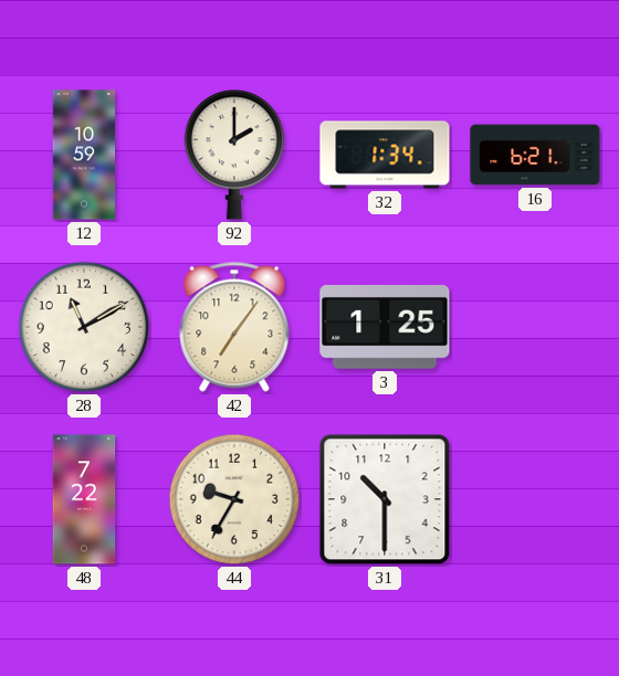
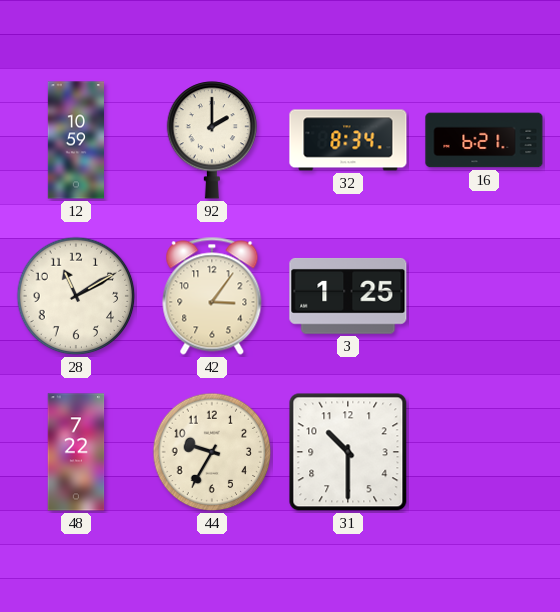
32: 1:34 -> 8:34
42: 7:06 -> 3:06
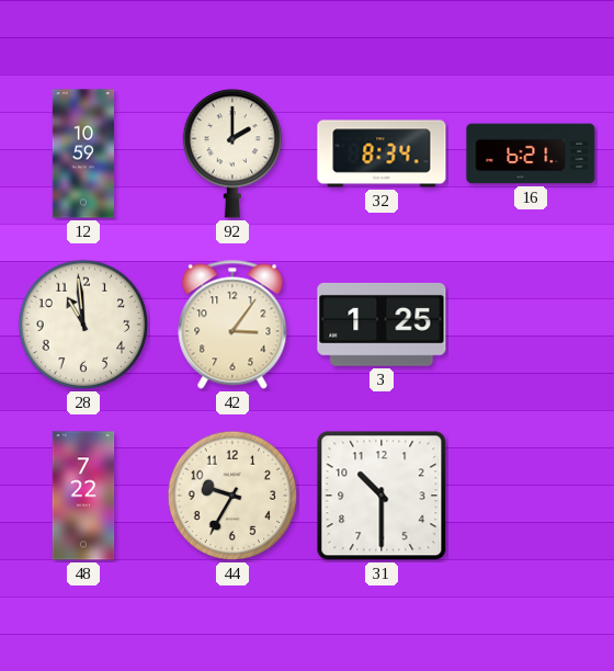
28: 11:10 -> 10:59
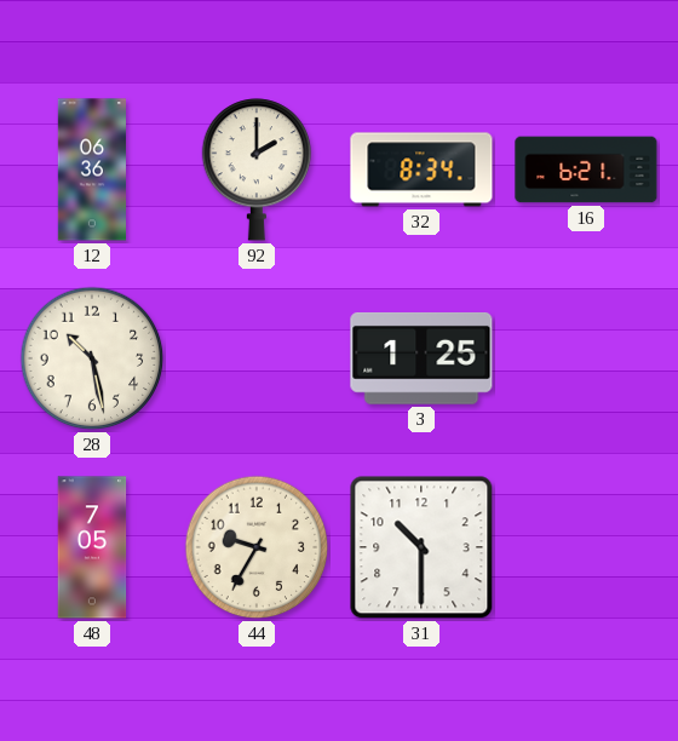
12: 10:59 -> 06:36
28: 10:59 -> 10:28
42: 3:06 -> none
48: 7:22 -> 7:05
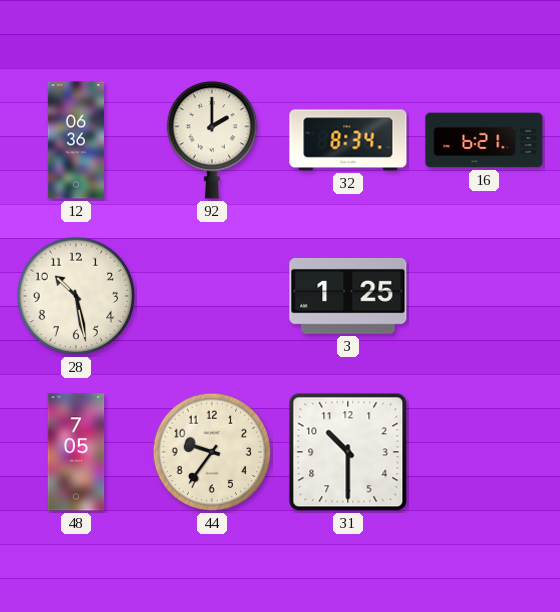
44: 9:35 -> 9:36
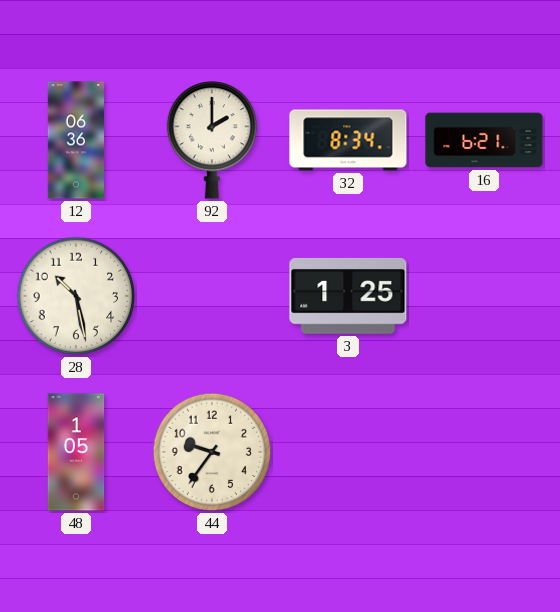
48: 7:05 -> 1:05
31: 10:30 -> none
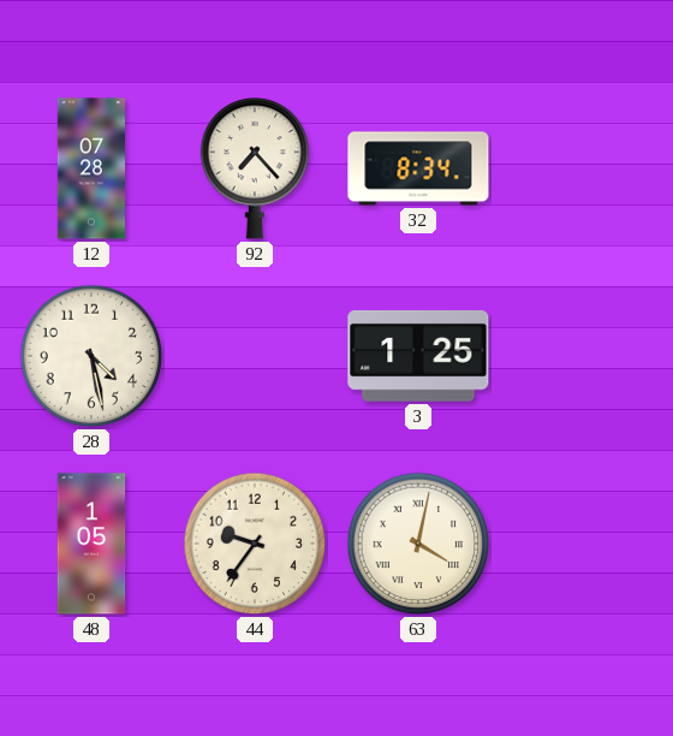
12: 06:36 -> 07:28
92: 2:00 -> 7:23
16: 6:21 -> none
28: 10:28 -> 4:28
63: none -> 4:02
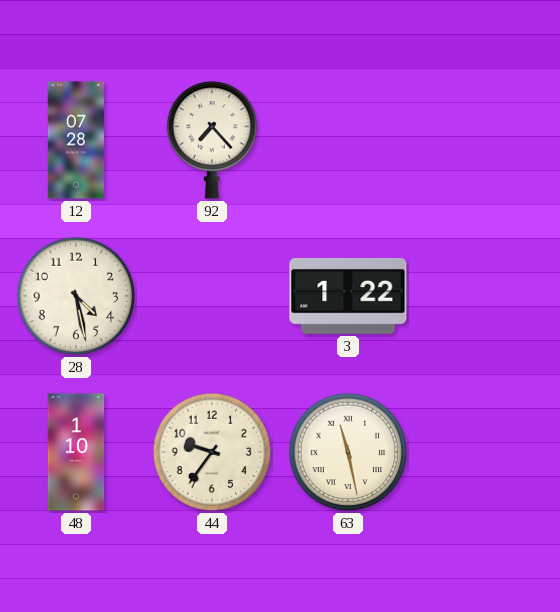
32: 8:34 -> none
3: 1:25 -> 1:22
48: 1:05 -> 1:10
63: 4:02 -> 11:28
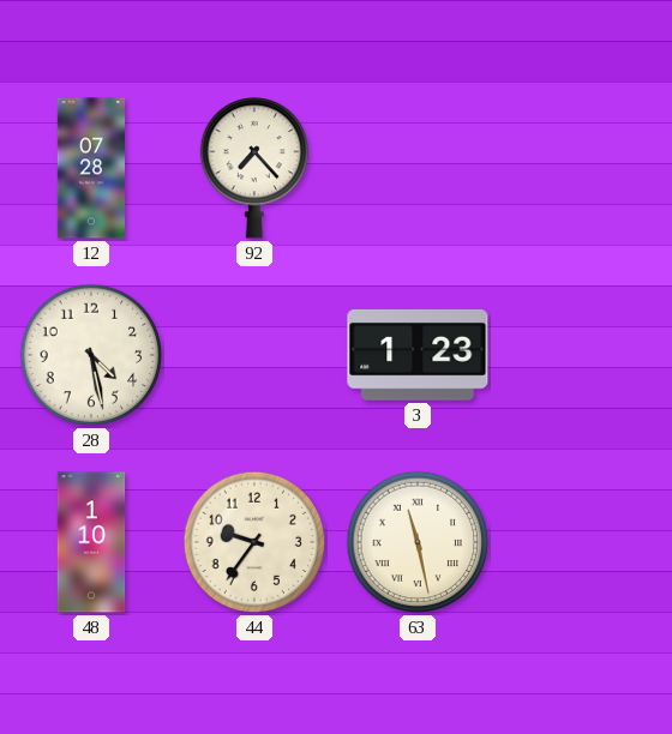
3: 1:22 -> 1:23
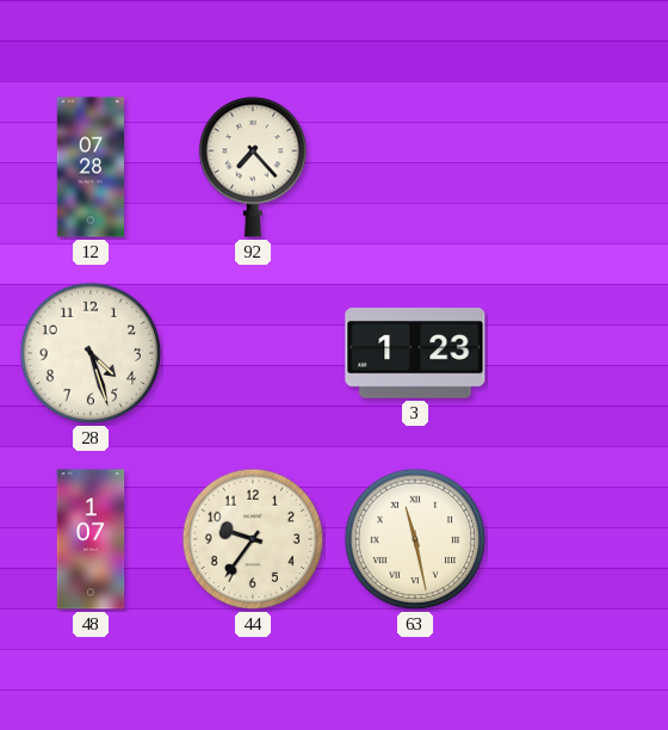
28: 4:28 -> 4:27
48: 1:10 -> 1:07
